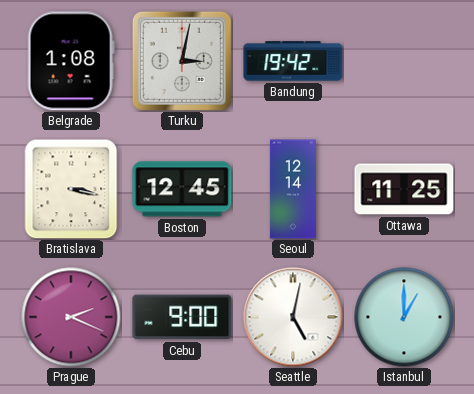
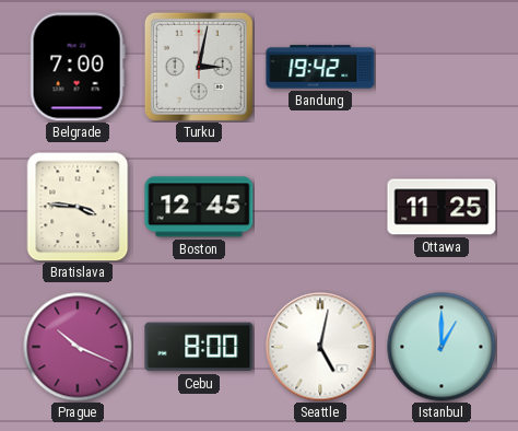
Belgrade: 1:08 -> 7:00
Bratislava: 3:17 -> 3:46
Seoul: 12:14 -> none
Prague: 2:19 -> 10:19
Cebu: 9:00 -> 8:00
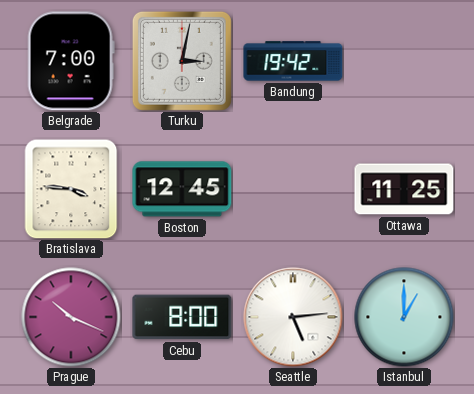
Seattle: 5:02 -> 5:14
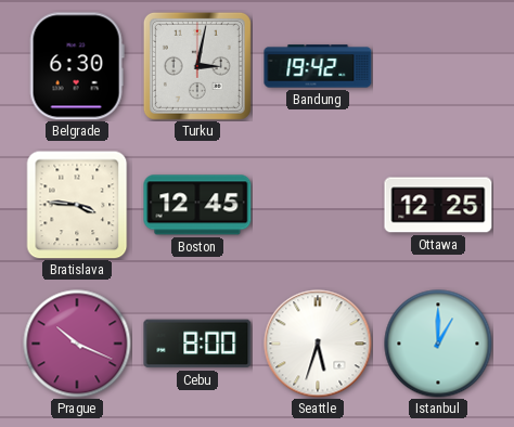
Belgrade: 7:00 -> 6:30
Ottawa: 11:25 -> 12:25
Seattle: 5:14 -> 5:33
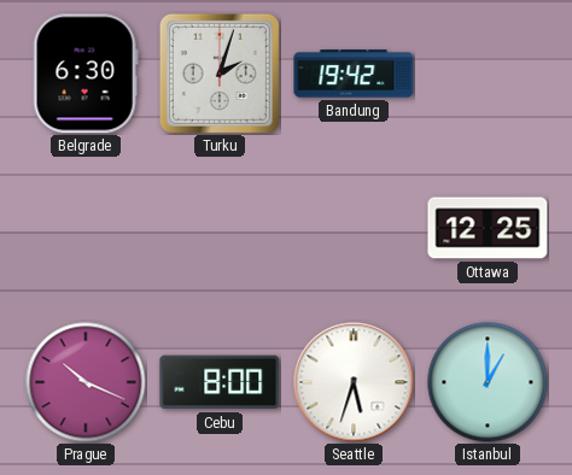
Turku: 3:02 -> 2:03
Bratislava: 3:46 -> none
Boston: 12:45 -> none
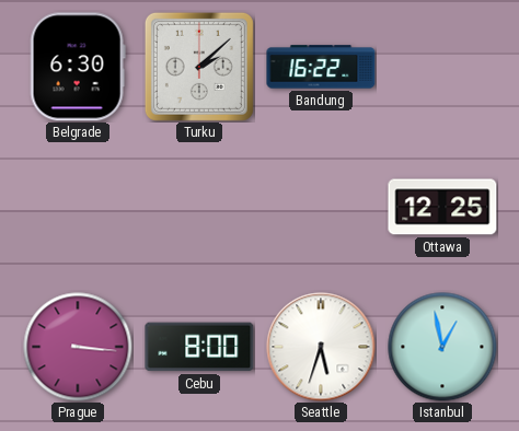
Turku: 2:03 -> 2:08
Bandung: 19:42 -> 16:22
Prague: 10:19 -> 3:16
Istanbul: 1:00 -> 12:58
